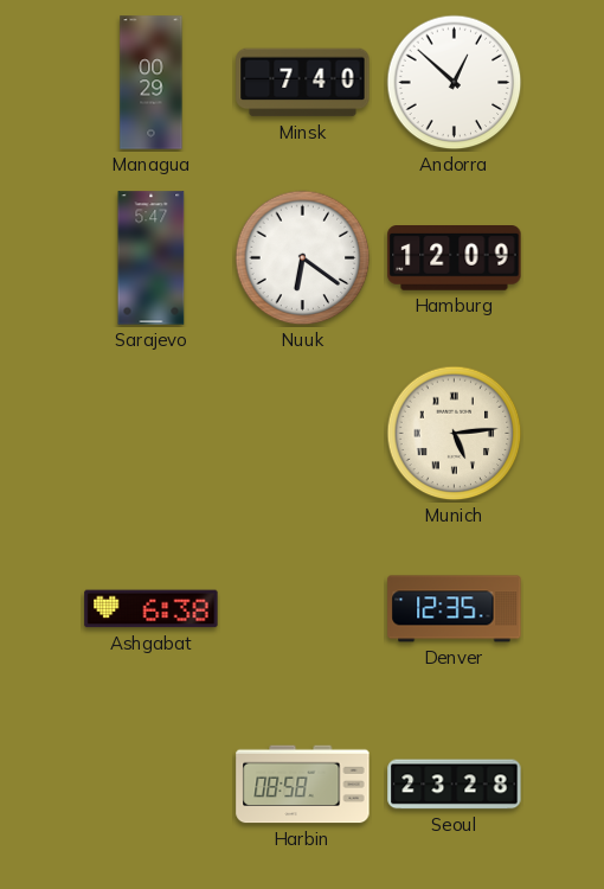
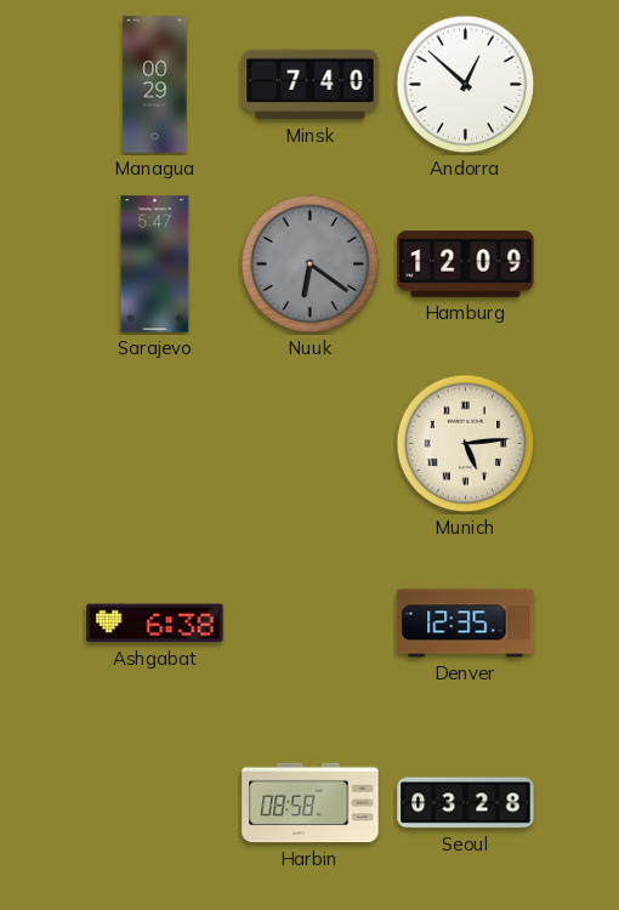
Nuuk dial: white -> grey
Seoul: 23:28 -> 03:28
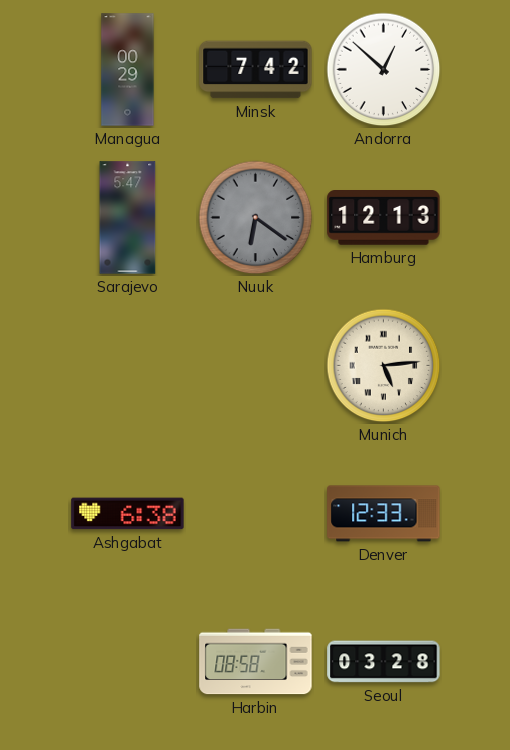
Minsk: 7:40 -> 7:42
Hamburg: 12:09 -> 12:13
Denver: 12:35 -> 12:33
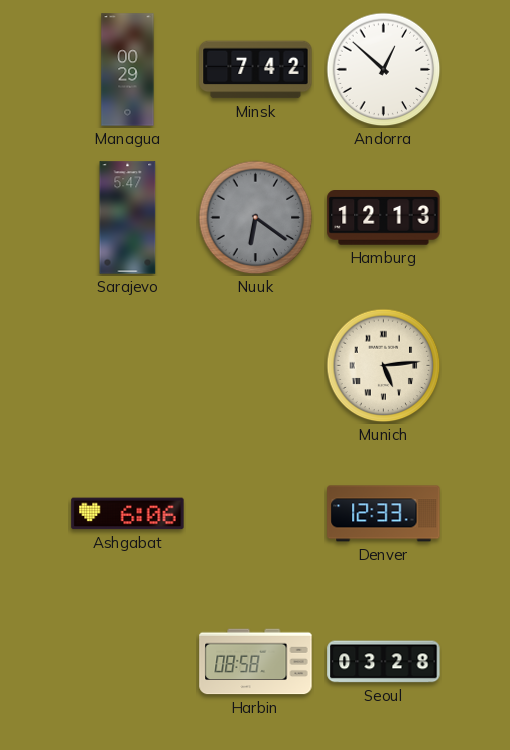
Ashgabat: 6:38 -> 6:06
